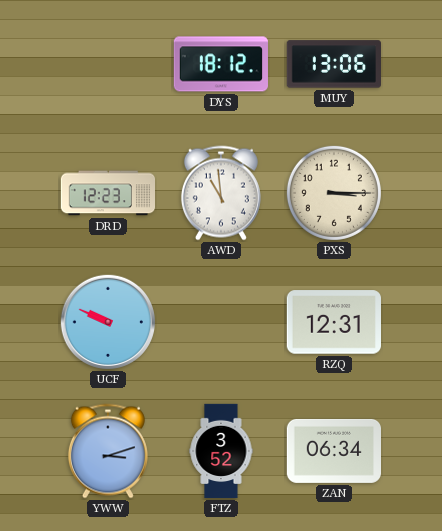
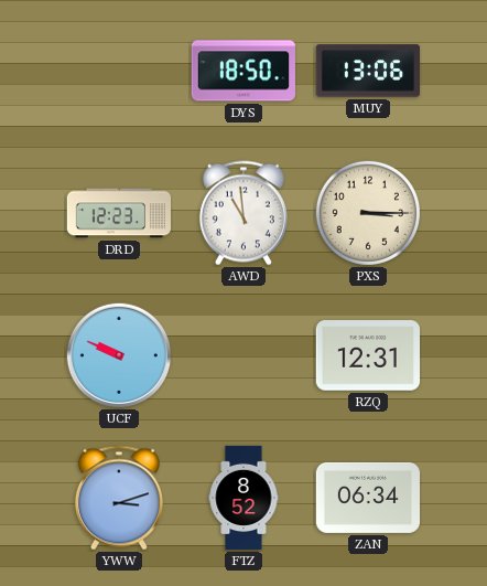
DYS: 18:12 -> 18:50
FTZ: 3:52 -> 8:52
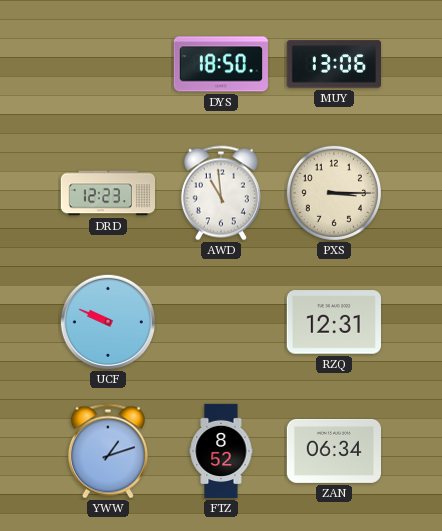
YWW: 3:12 -> 1:12
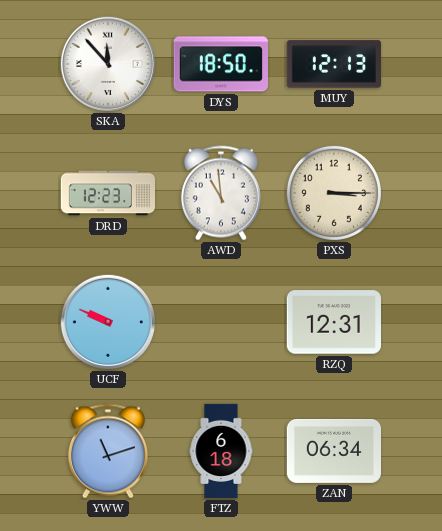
SKA: none -> 11:53
MUY: 13:06 -> 12:13
YWW: 1:12 -> 11:12
FTZ: 8:52 -> 6:18
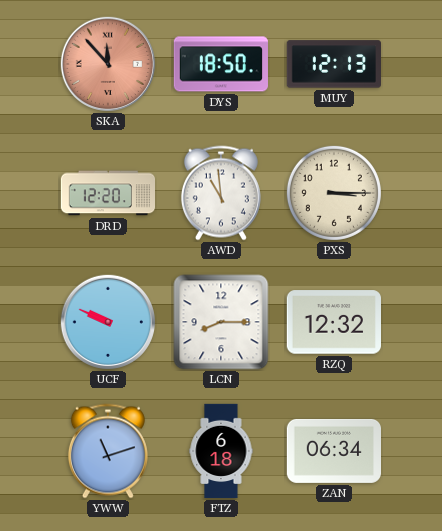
SKA dial: white -> salmon
DRD: 12:23 -> 12:20
LCN: none -> 8:15
RZQ: 12:31 -> 12:32
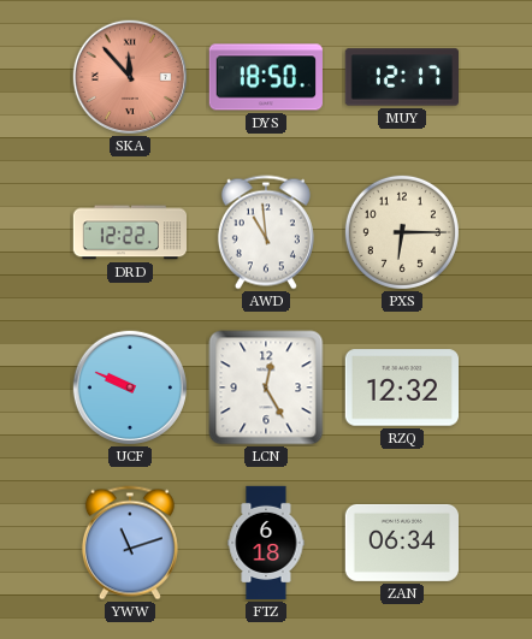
MUY: 12:13 -> 12:17
DRD: 12:20 -> 12:22
PXS: 3:15 -> 6:15
LCN: 8:15 -> 12:25
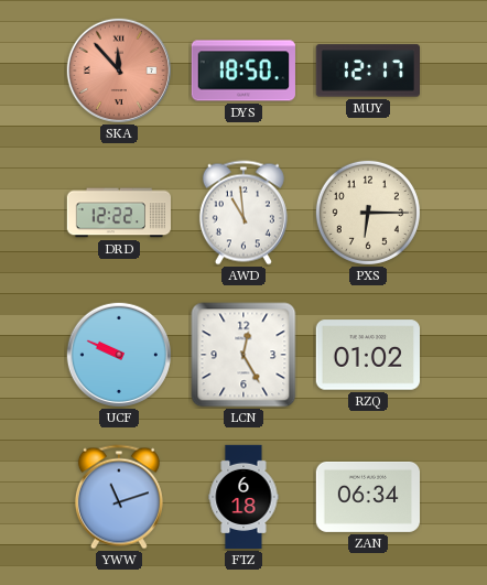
RZQ: 12:32 -> 01:02
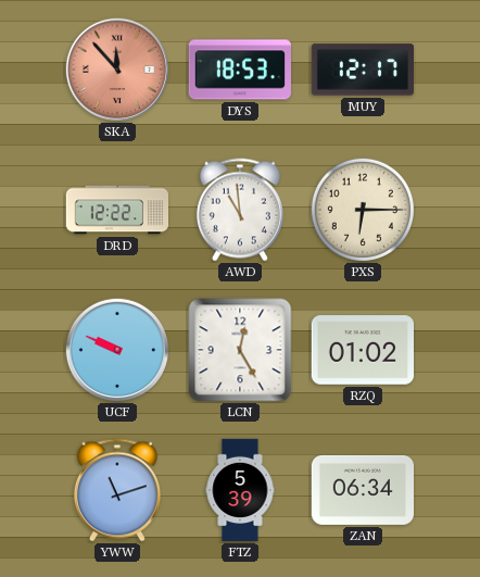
DYS: 18:50 -> 18:53
FTZ: 6:18 -> 5:39
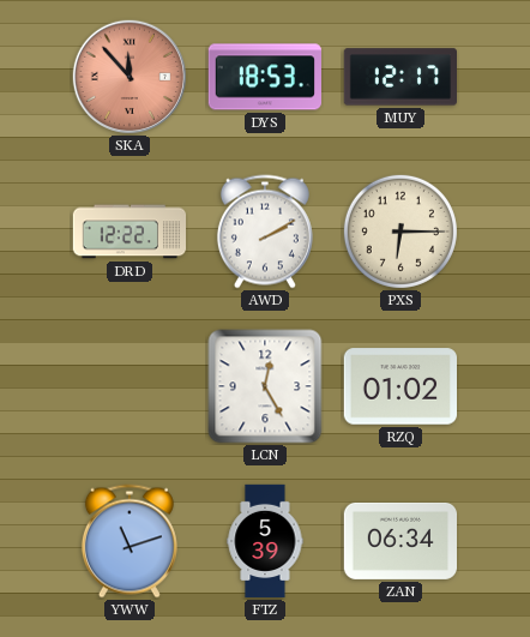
AWD: 10:59 -> 2:10
UCF: 9:49 -> none
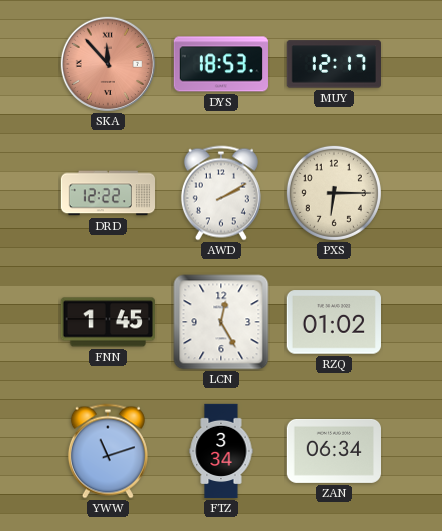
FNN: none -> 1:45
FTZ: 5:39 -> 3:34
